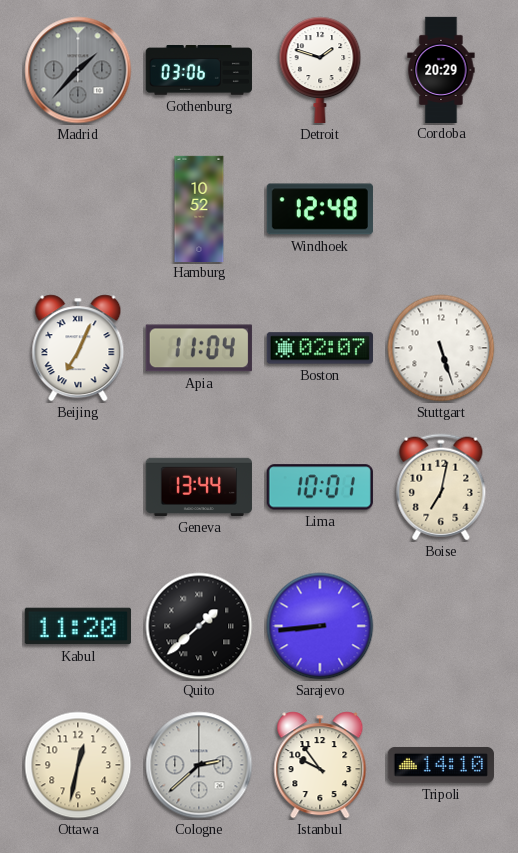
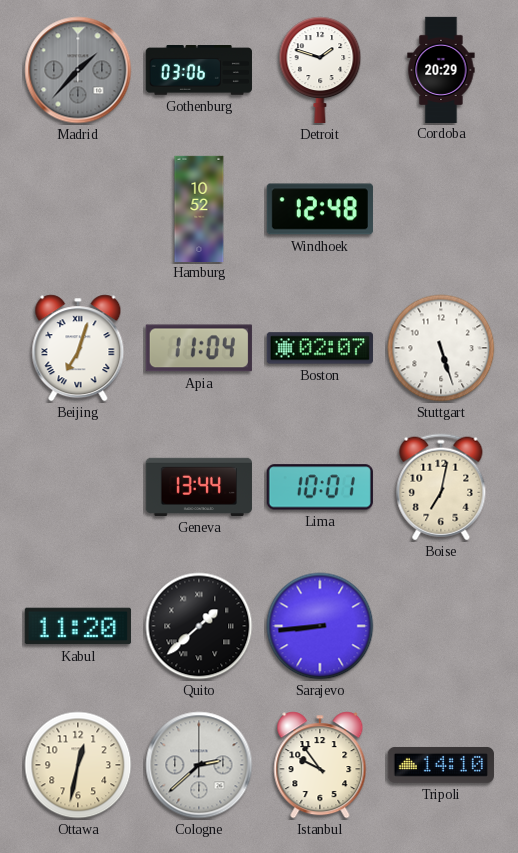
Beijing: 7:04 -> 7:03
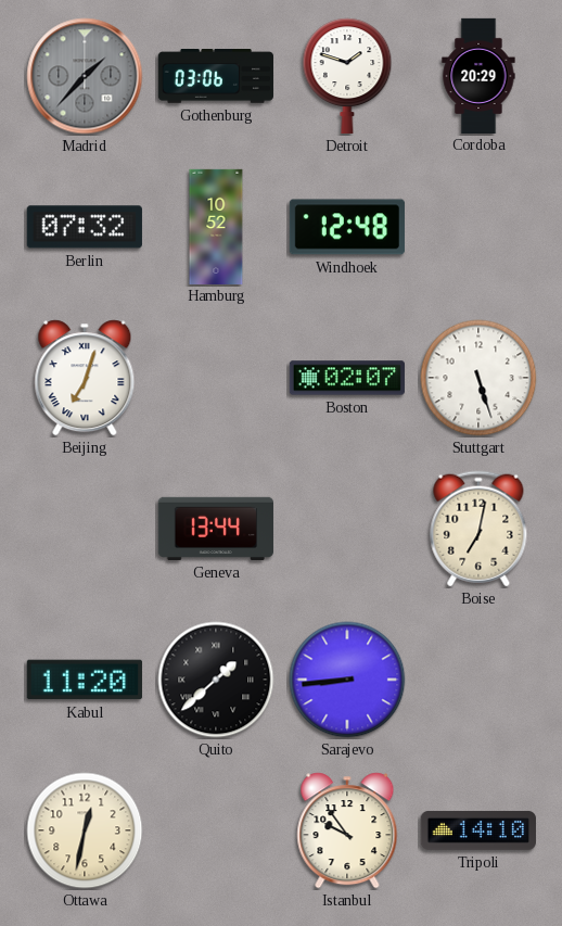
Berlin: none -> 07:32
Apia: 11:04 -> none
Lima: 10:01 -> none
Cologne: 2:38 -> none
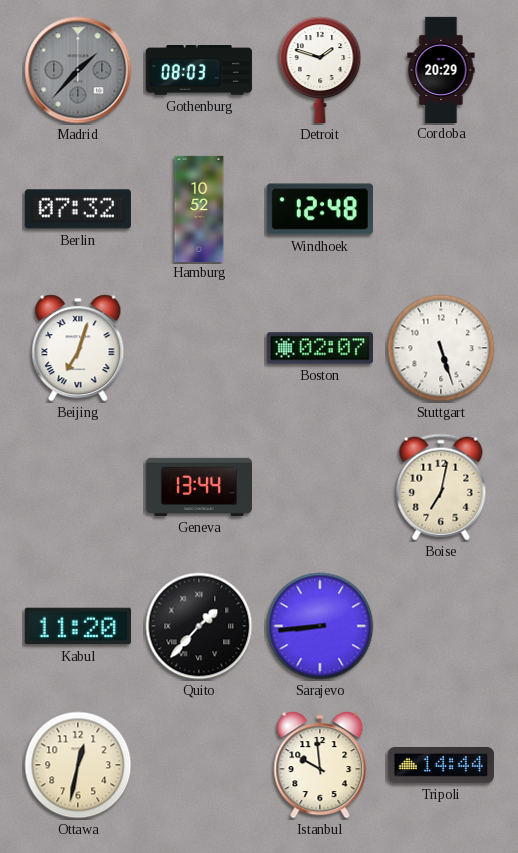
Gothenburg: 03:06 -> 08:03
Quito: 1:38 -> 1:37
Istanbul: 9:54 -> 9:59
Tripoli: 14:10 -> 14:44
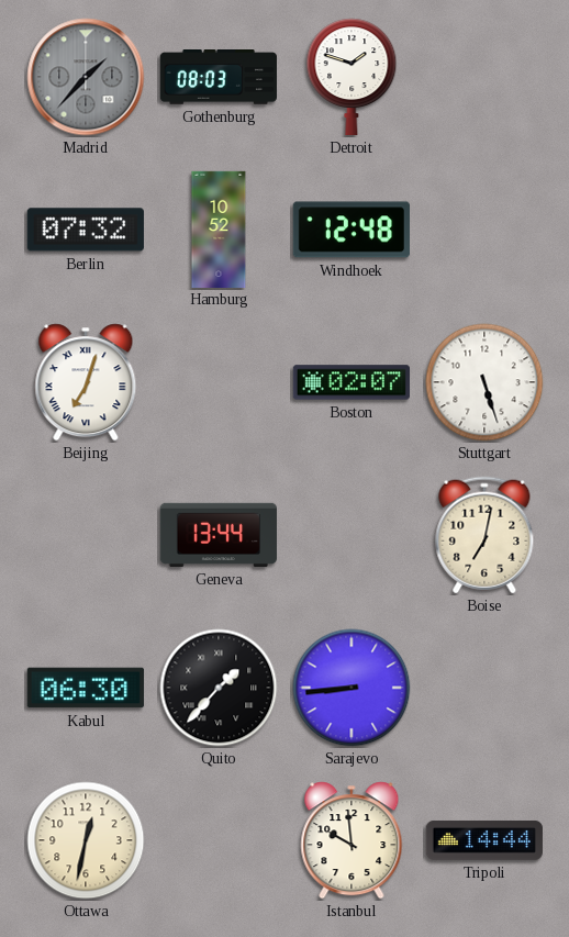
Cordoba: 20:29 -> none
Kabul: 11:20 -> 06:30
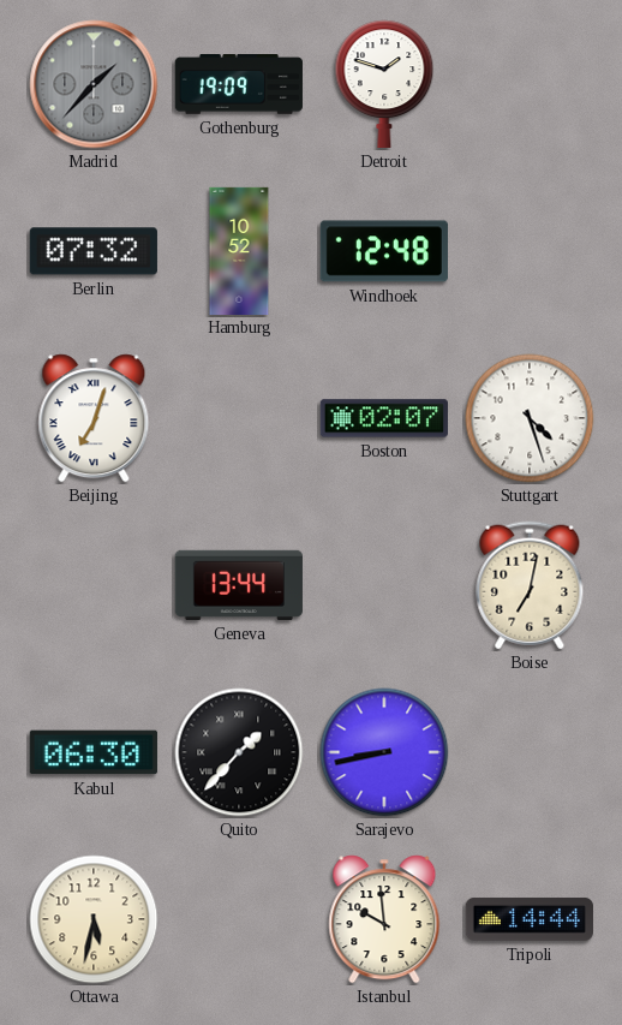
Gothenburg: 08:03 -> 19:09
Stuttgart: 5:27 -> 4:27
Sarajevo: 8:44 -> 8:43
Ottawa: 12:32 -> 5:32
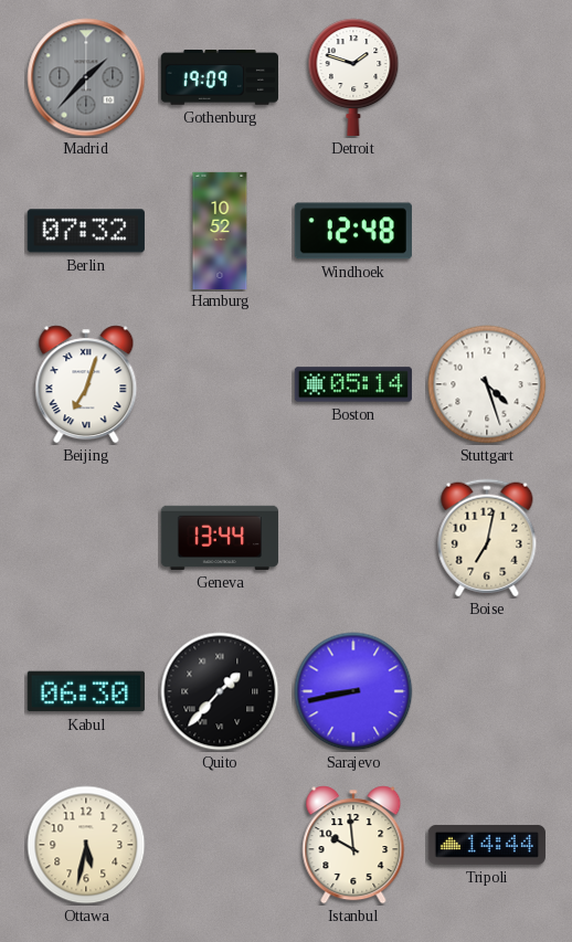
Boston: 02:07 -> 05:14
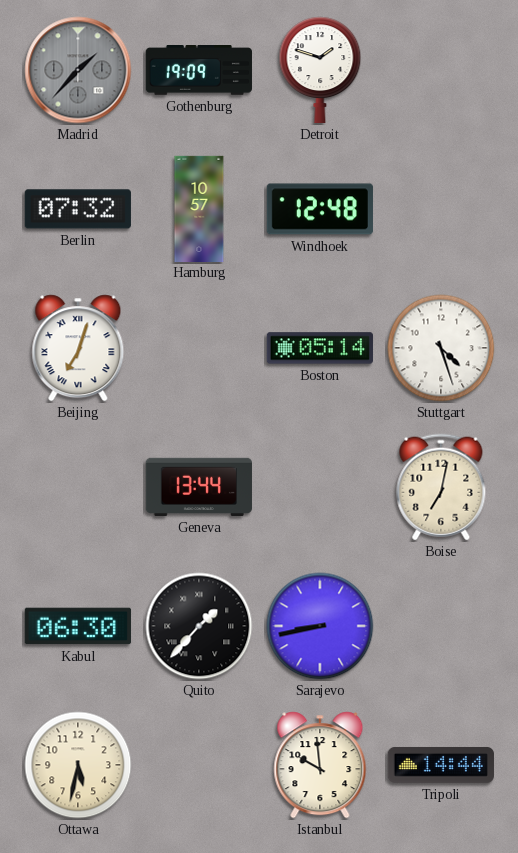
Hamburg: 10:52 -> 10:57
